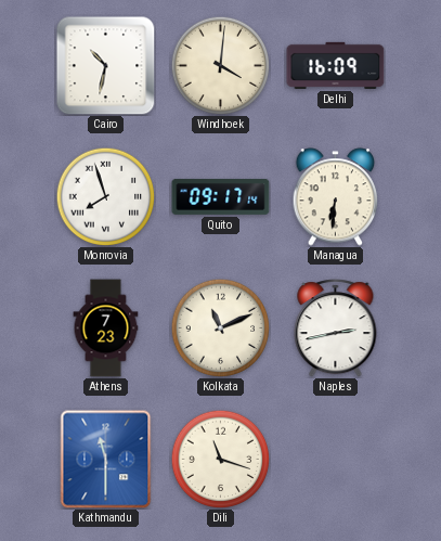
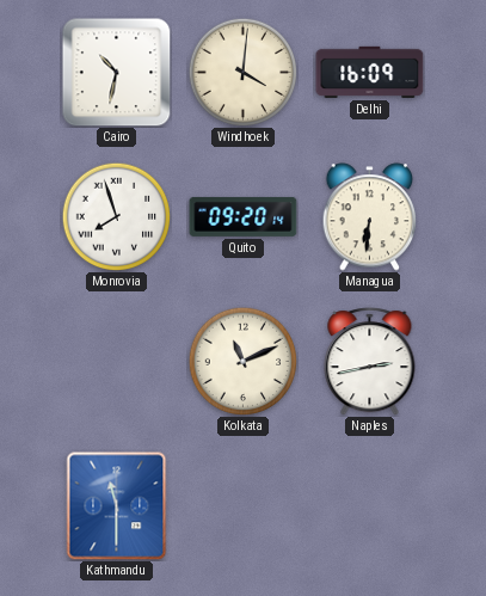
Quito: 09:17 -> 09:20
Athens: 7:23 -> none
Dili: 11:18 -> none
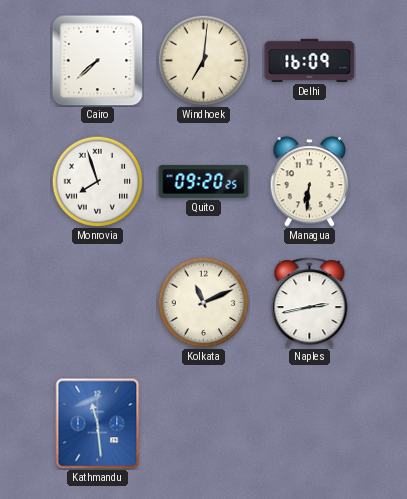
Cairo: 10:32 -> 7:38
Windhoek: 4:01 -> 7:01
Quito: 09:20:14 -> 09:20:25
Kathmandu: 11:30 -> 11:29
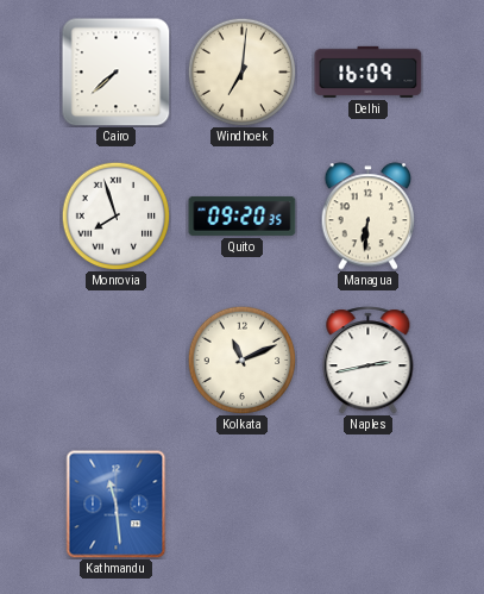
Quito: 09:20:25 -> 09:20:35
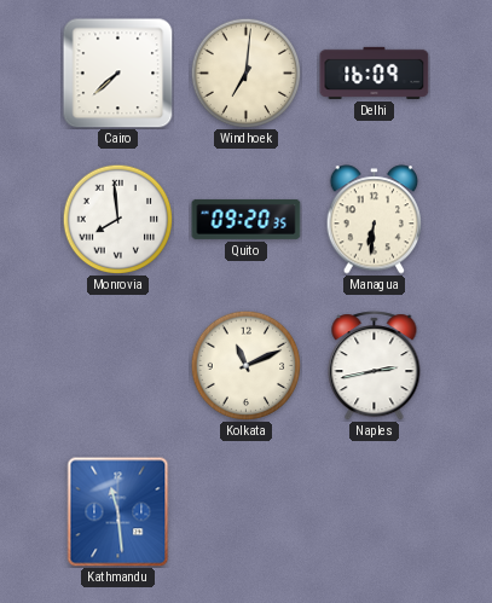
Monrovia: 7:57 -> 7:59
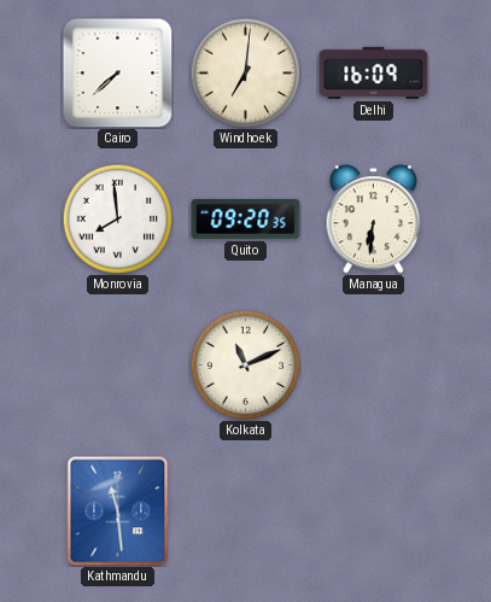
Naples: 2:43 -> none
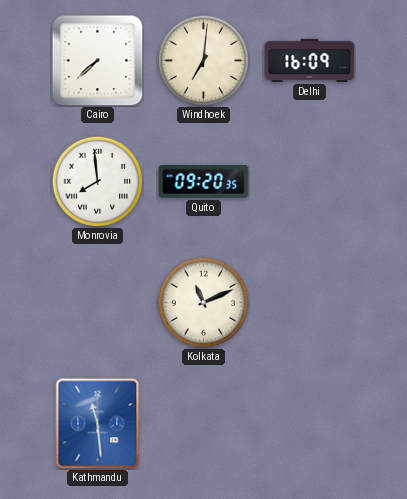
Managua: 6:31 -> none
